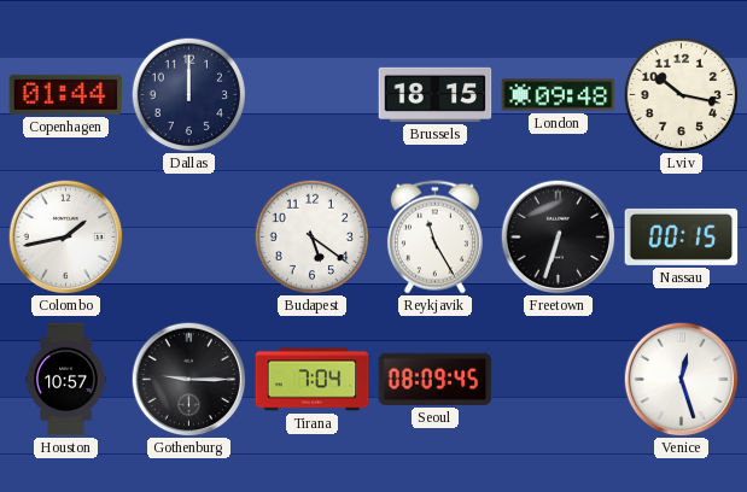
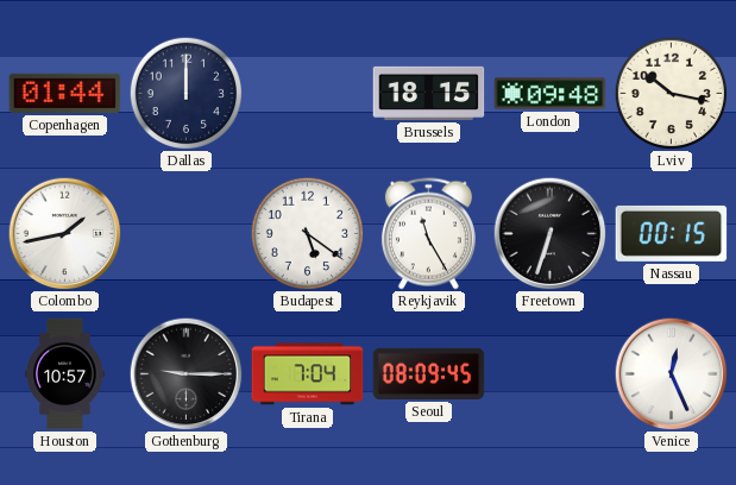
Venice: 12:27 -> 12:26
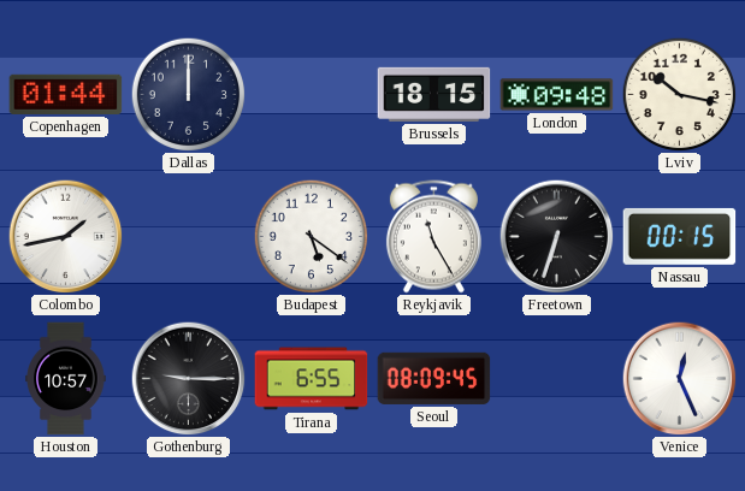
Tirana: 7:04 -> 6:55
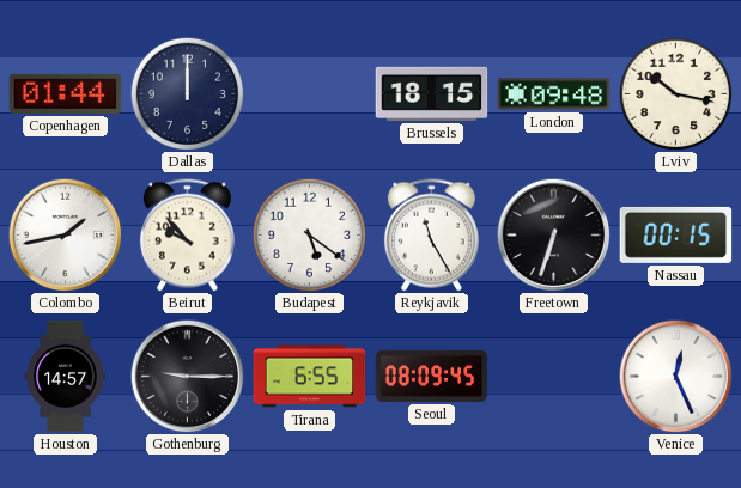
Beirut: none -> 9:53
Houston: 10:57 -> 14:57
